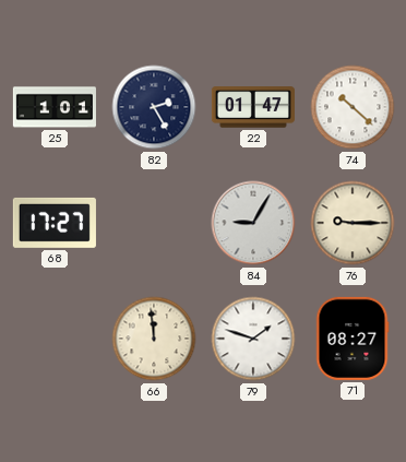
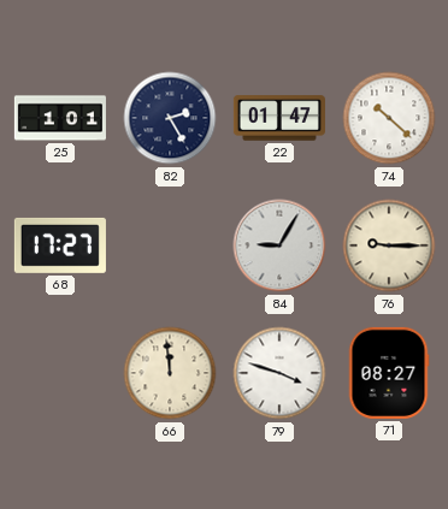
79: 1:48 -> 3:48
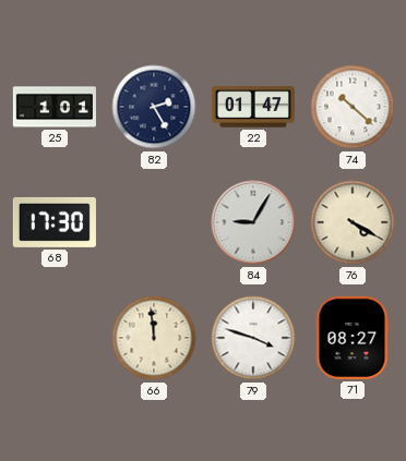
68: 17:27 -> 17:30
76: 9:15 -> 4:20
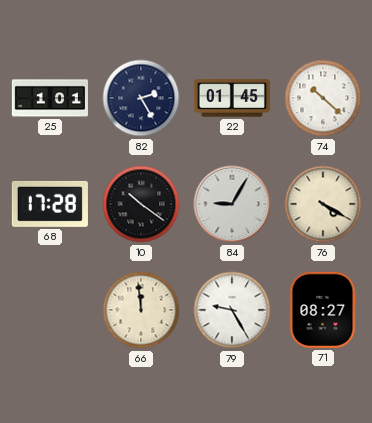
22: 01:47 -> 01:45
68: 17:30 -> 17:28
10: none -> 10:21
79: 3:48 -> 9:25
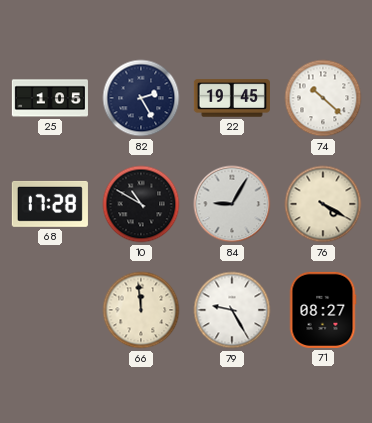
25: 1:01 -> 1:05
22: 01:45 -> 19:45
10: 10:21 -> 10:50
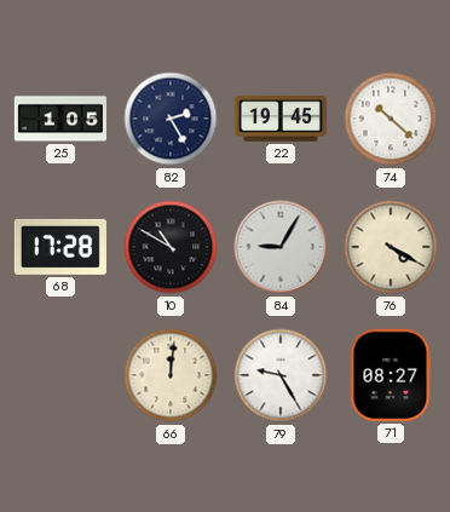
66: 11:59 -> 12:01
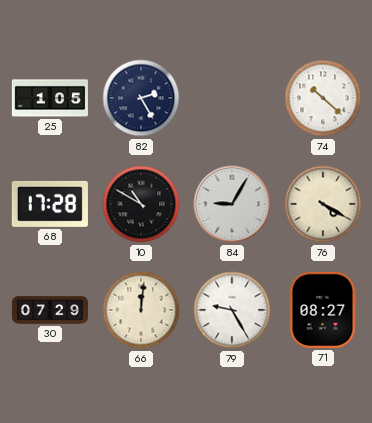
22: 19:45 -> none
30: none -> 07:29
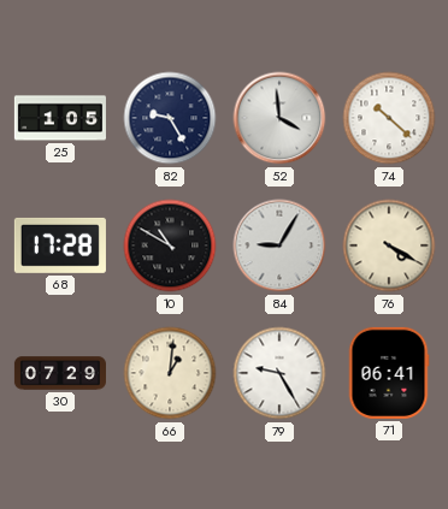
82: 2:25 -> 9:25
52: none -> 3:59
66: 12:01 -> 1:01
71: 08:27 -> 06:41
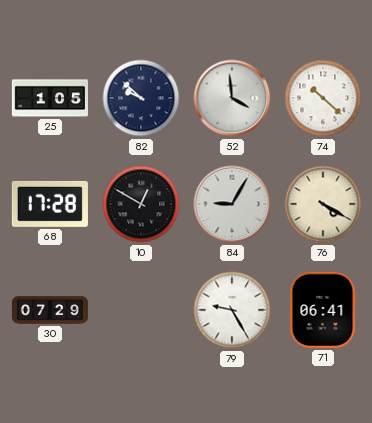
82: 9:25 -> 9:52
10: 10:50 -> 12:50
66: 1:01 -> none
